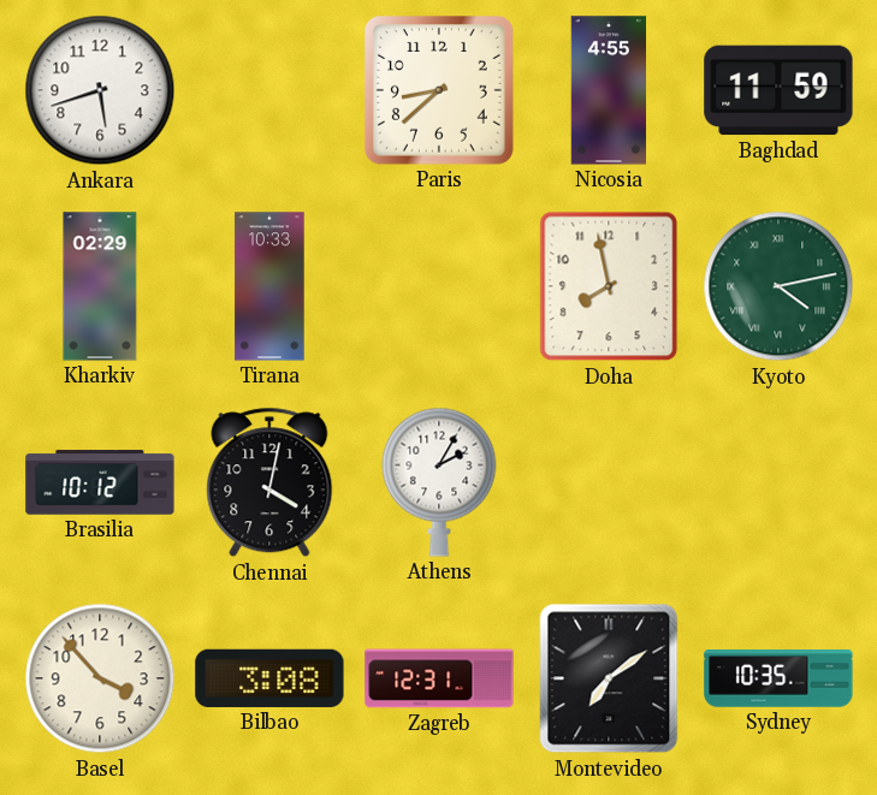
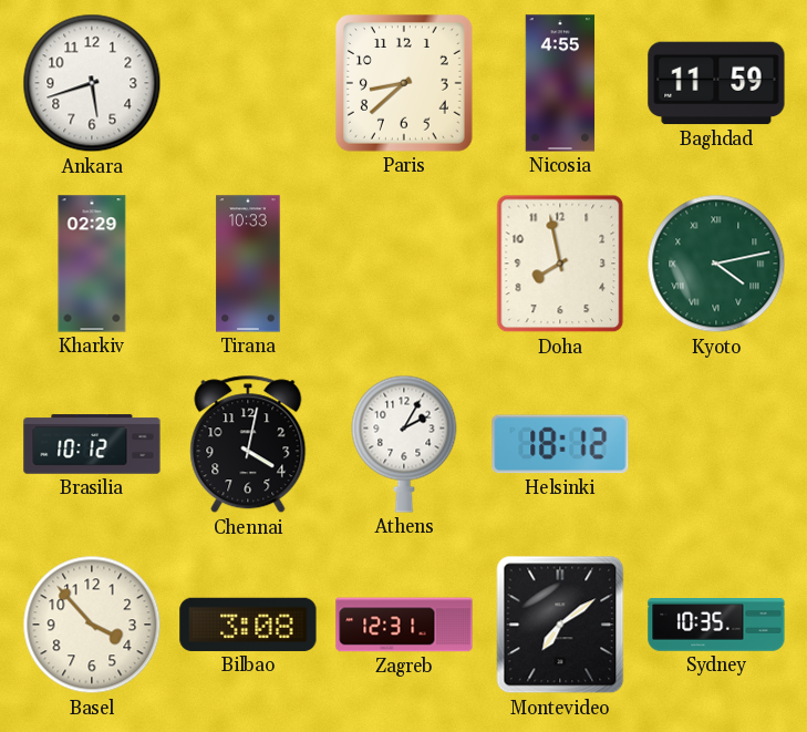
Helsinki: none -> 18:12
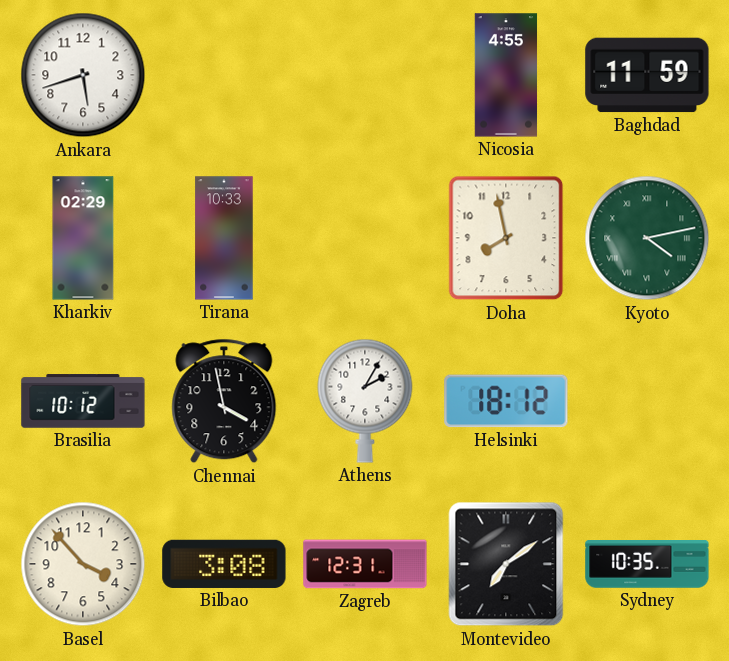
Paris: 8:38 -> none
Chennai: 4:02 -> 3:58
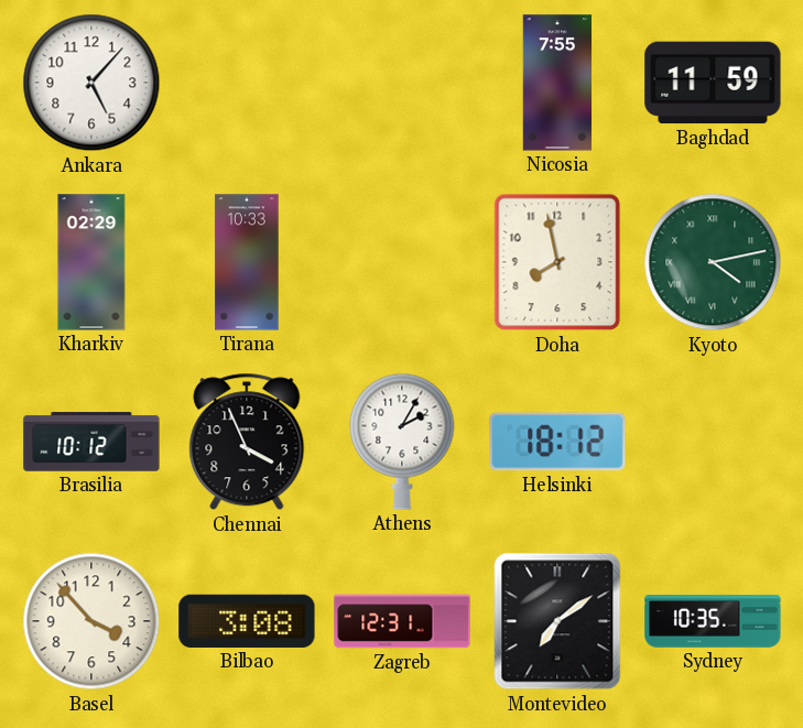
Ankara: 5:42 -> 5:07
Nicosia: 4:55 -> 7:55
Chennai: 3:58 -> 3:56
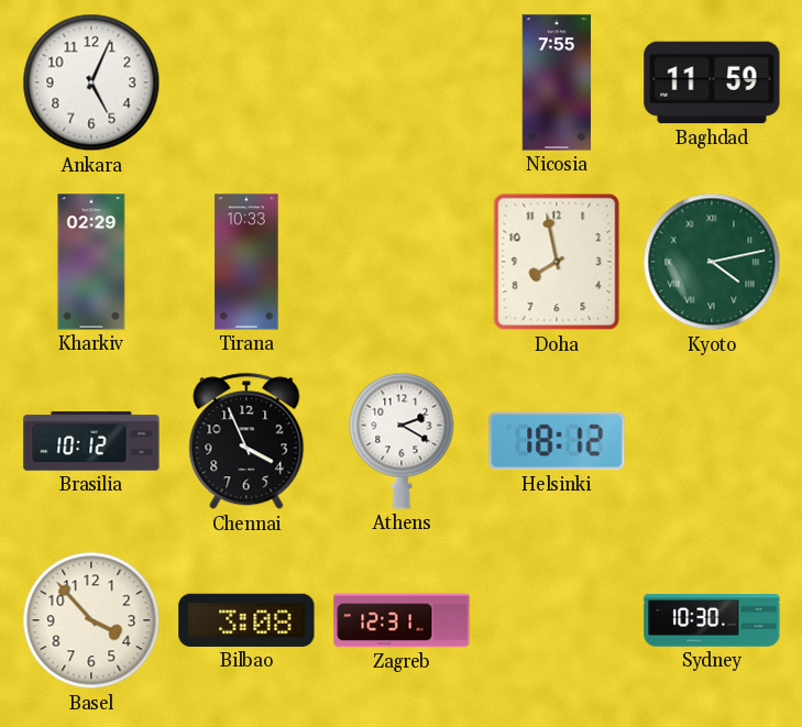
Ankara: 5:07 -> 5:04
Athens: 2:05 -> 2:20
Montevideo: 7:09 -> none
Sydney: 10:35 -> 10:30
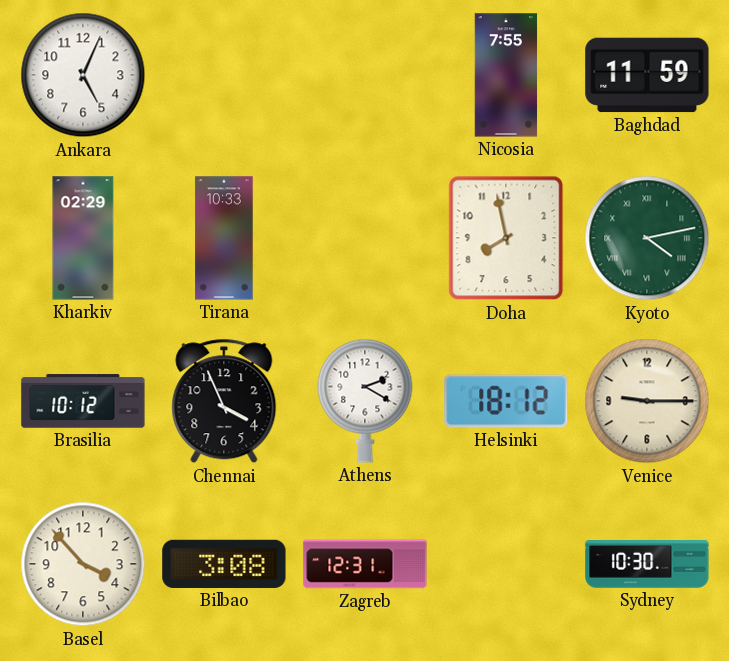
Venice: none -> 9:15
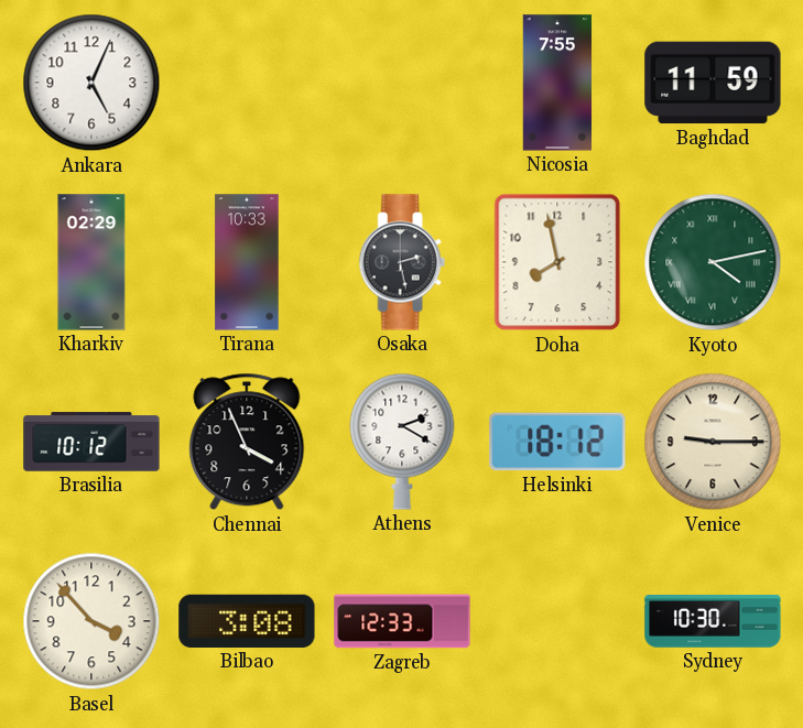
Osaka: none -> 2:28
Zagreb: 12:31 -> 12:33
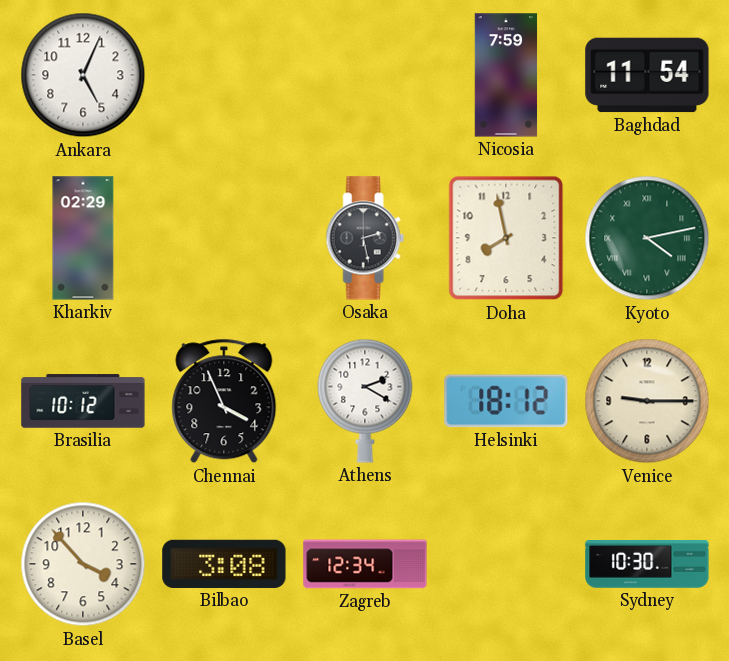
Nicosia: 7:55 -> 7:59
Baghdad: 11:59 -> 11:54
Tirana: 10:33 -> none
Zagreb: 12:33 -> 12:34
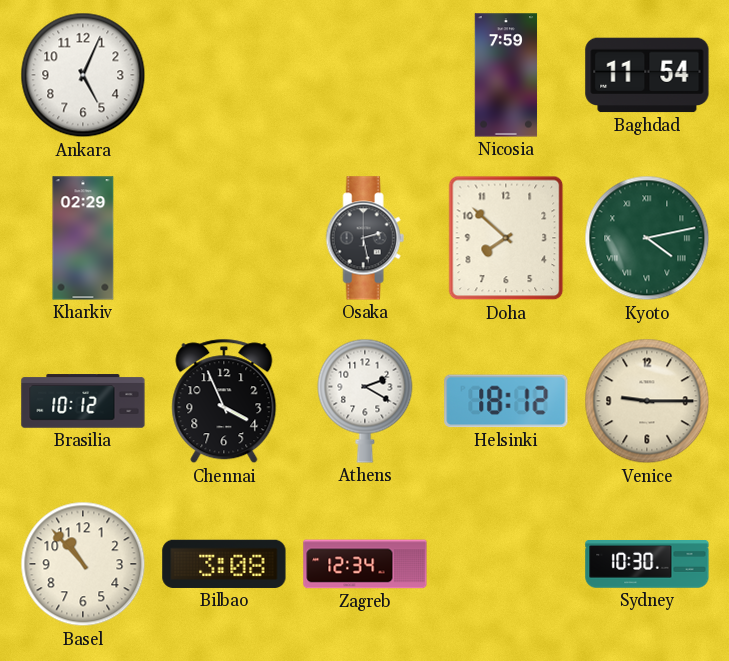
Doha: 7:58 -> 7:52
Basel: 3:53 -> 10:53
